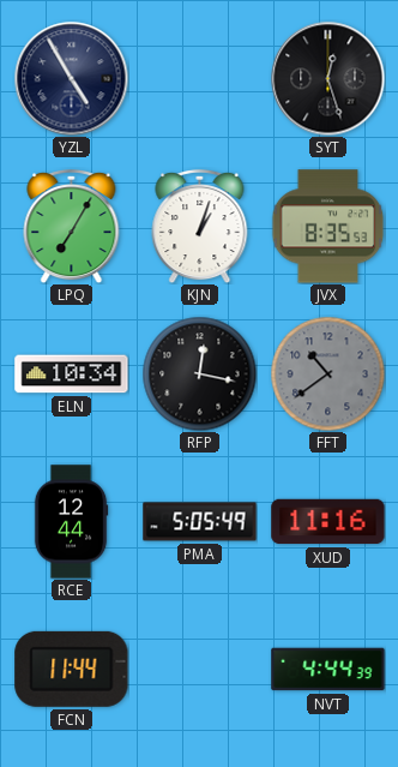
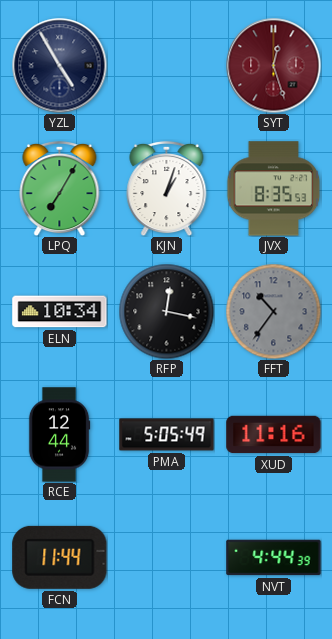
SYT dial: black -> burgundy
FFT: 10:39 -> 10:36
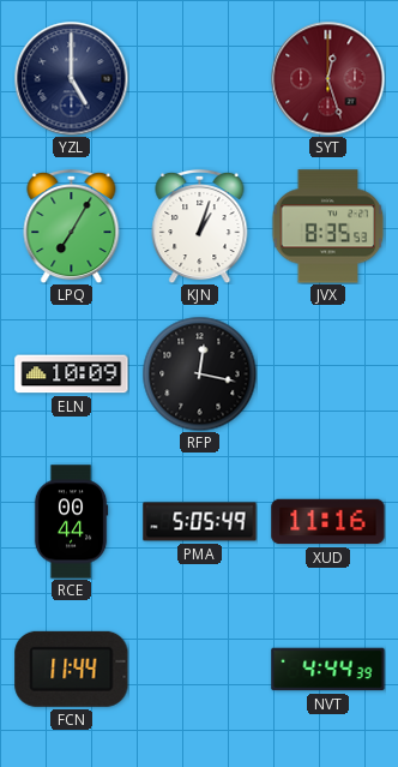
YZL: 4:55 -> 5:00
ELN: 10:34 -> 10:09
FFT: 10:36 -> none
RCE: 12:44 -> 00:44
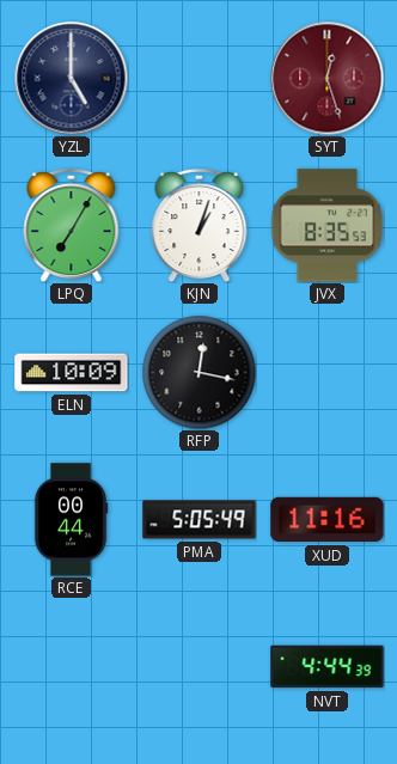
FCN: 11:44 -> none
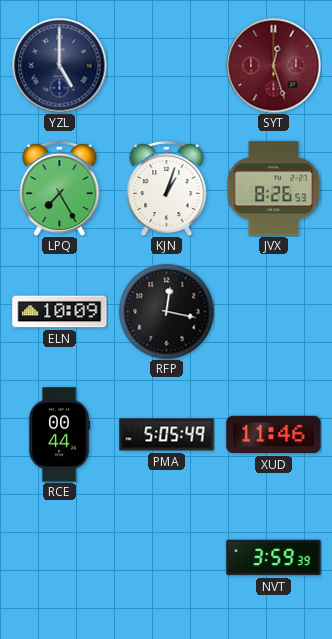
LPQ: 7:05 -> 7:25
JVX: 8:35 -> 8:26
XUD: 11:16 -> 11:46
NVT: 4:44 -> 3:59
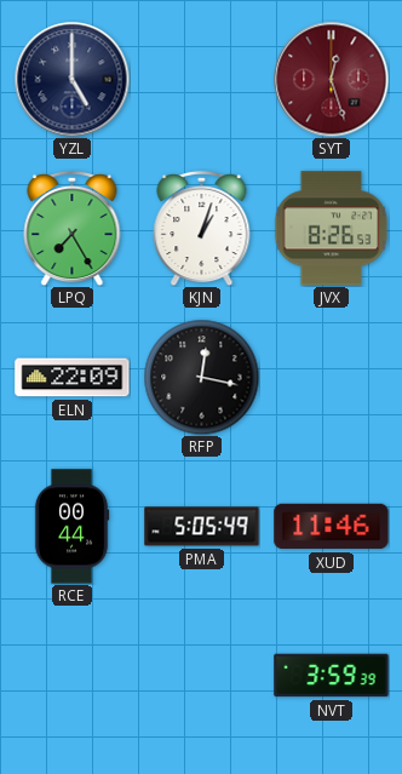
ELN: 10:09 -> 22:09
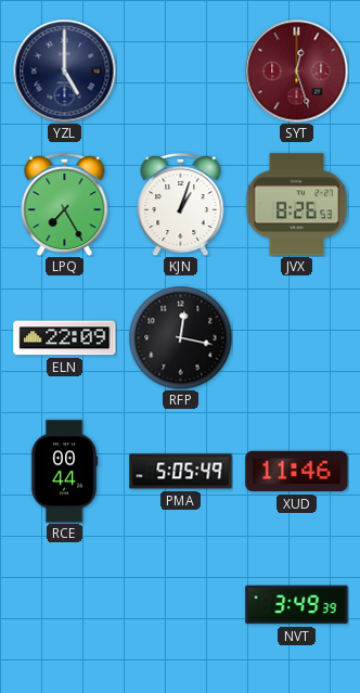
NVT: 3:59 -> 3:49
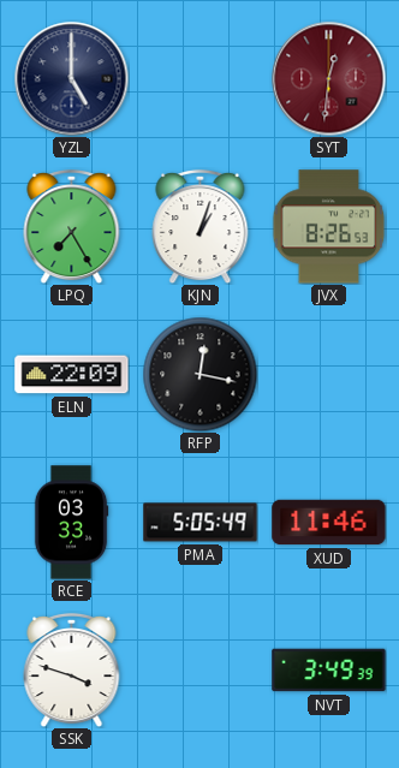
SYT: 12:27 -> 12:31
RCE: 00:44 -> 03:33
SSK: none -> 3:48
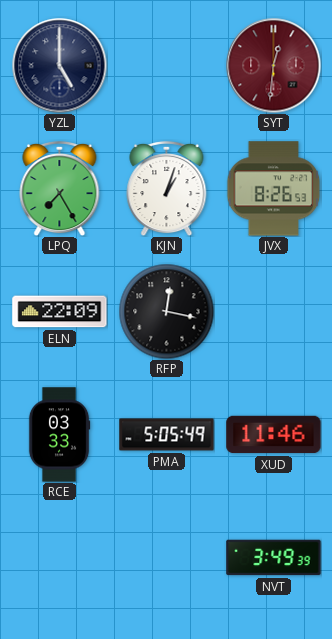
SSK: 3:48 -> none
